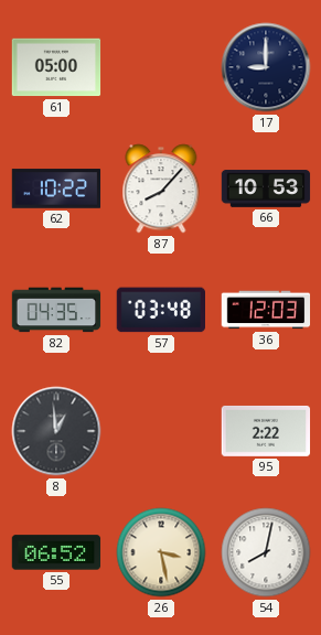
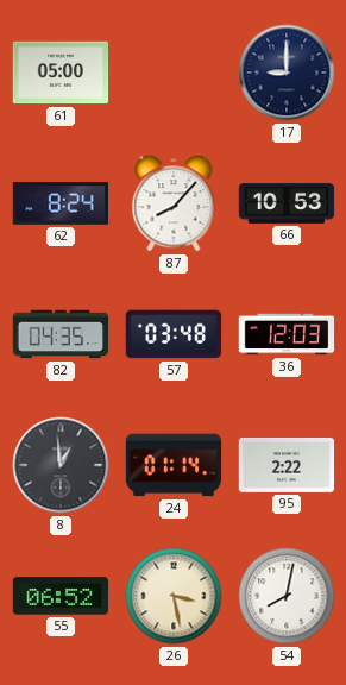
62: 10:22 -> 8:24
24: none -> 01:14
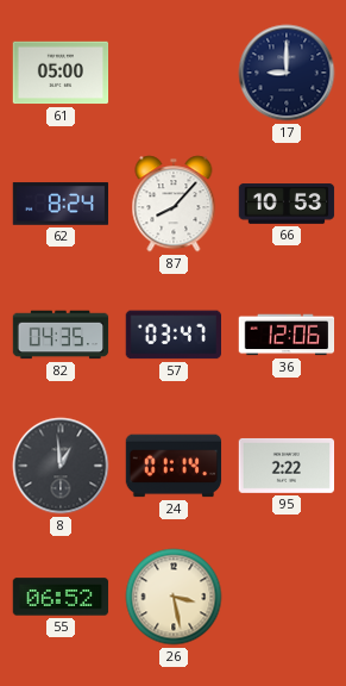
57: 03:48 -> 03:47
36: 12:03 -> 12:06
54: 8:02 -> none
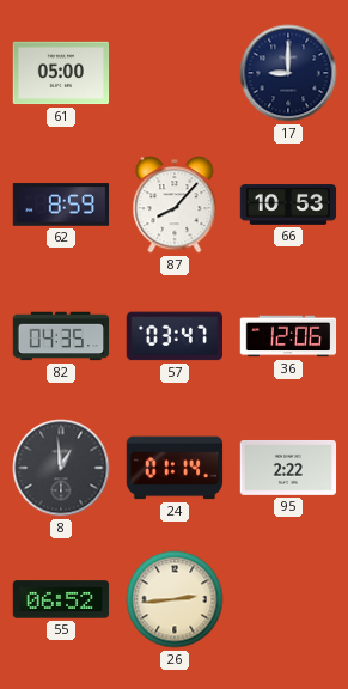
62: 8:24 -> 8:59
26: 3:28 -> 2:44
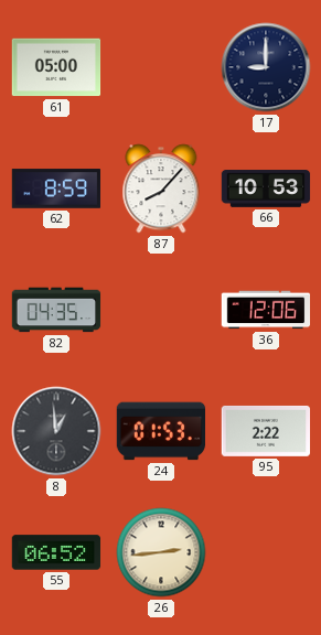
57: 03:47 -> none
24: 01:14 -> 01:53
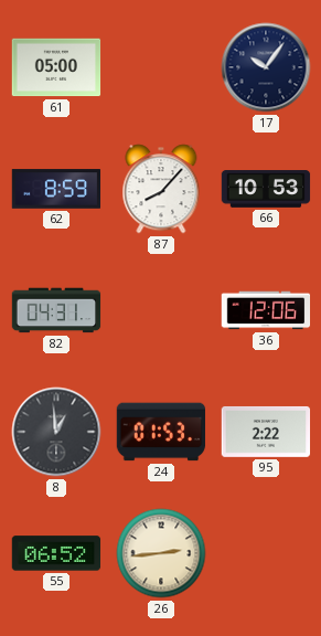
17: 9:00 -> 10:06
82: 04:35 -> 04:31
